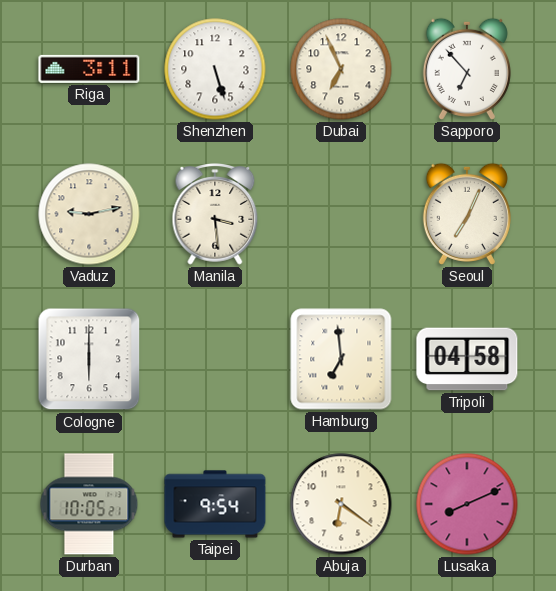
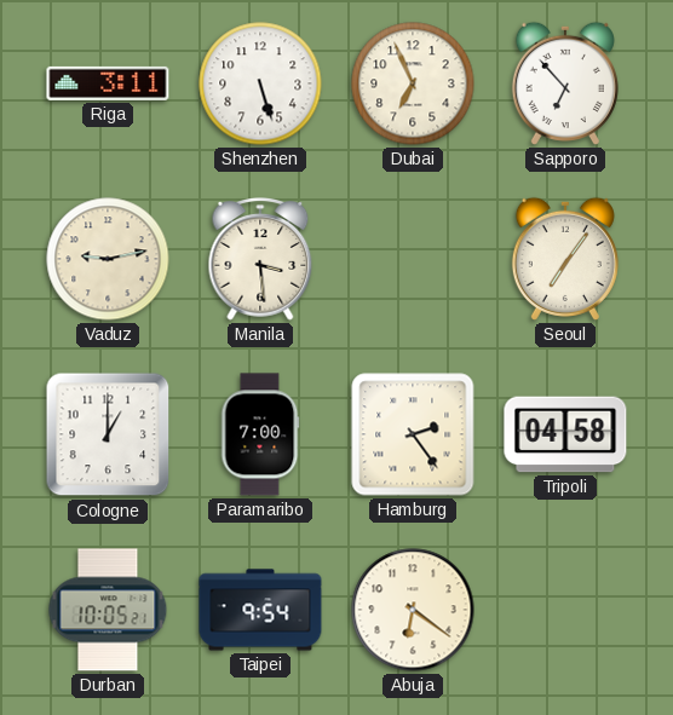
Seoul: 7:04 -> 7:06
Cologne: 6:00 -> 1:00
Paramaribo: none -> 7:00
Hamburg: 6:59 -> 2:24
Lusaka: 8:11 -> none
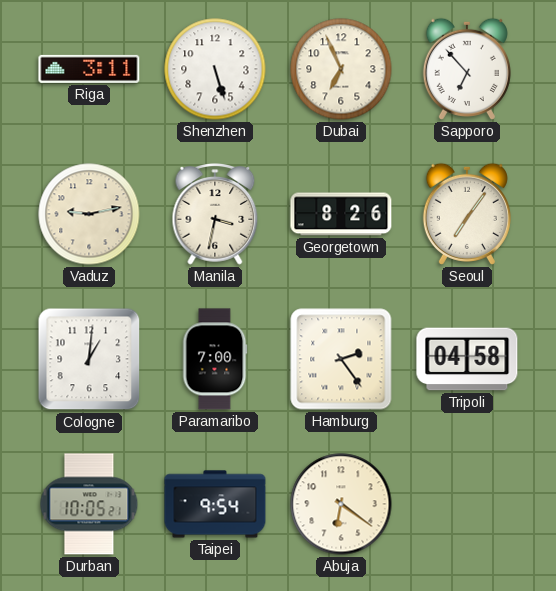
Manila: 3:29 -> 3:32
Georgetown: none -> 8:26
Cologne: 1:00 -> 1:01
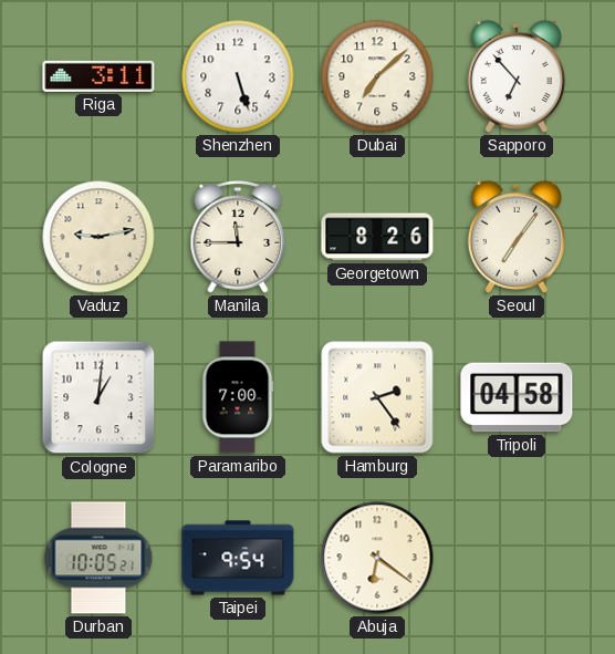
Dubai: 6:56 -> 7:08
Manila: 3:32 -> 11:45
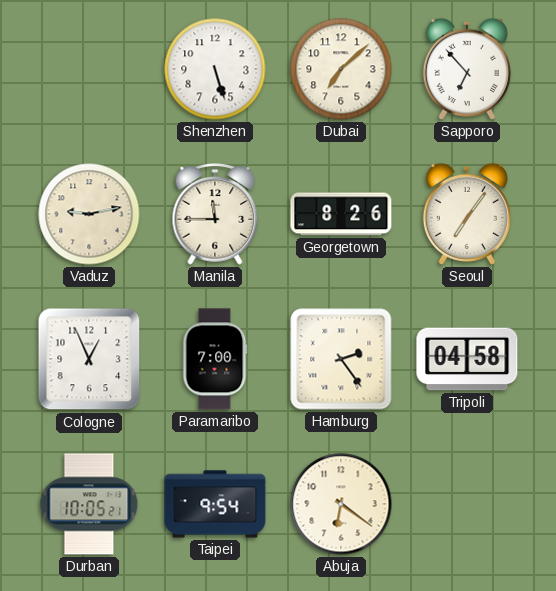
Riga: 3:11 -> none
Cologne: 1:01 -> 12:56
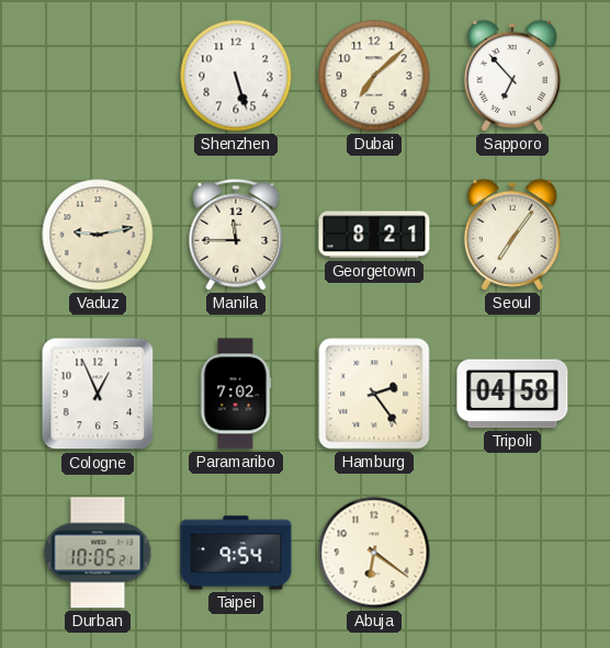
Georgetown: 8:26 -> 8:21
Paramaribo: 7:00 -> 7:02
